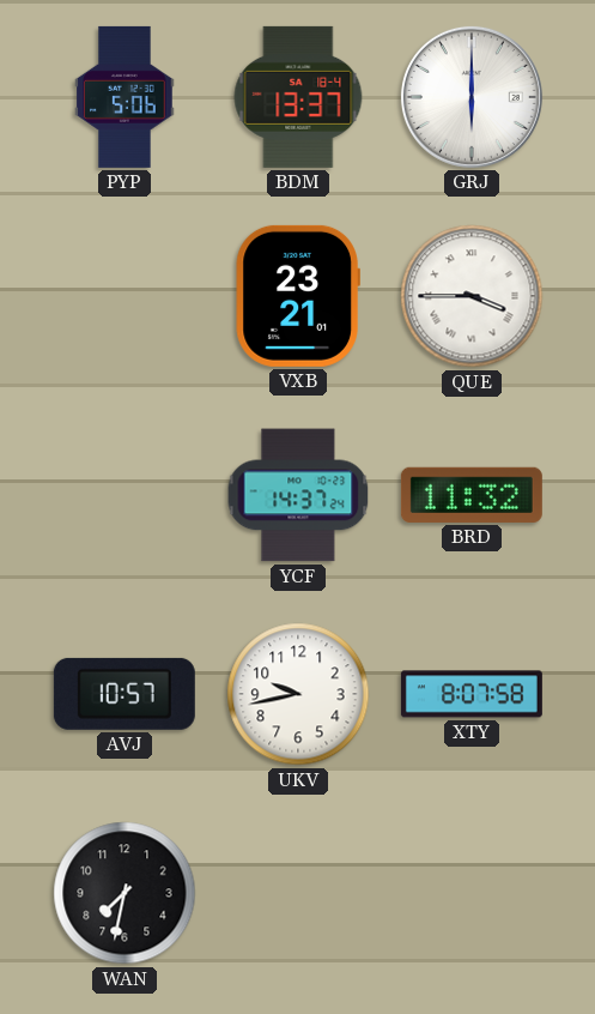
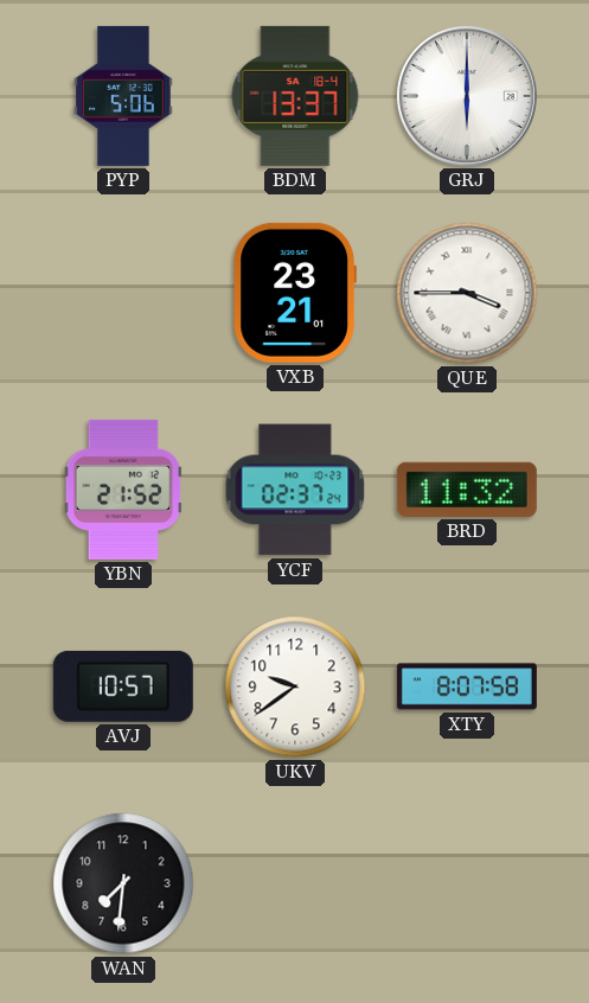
YBN: none -> 21:52
YCF: 14:37 -> 02:37
UKV: 9:43 -> 9:39
WAN: 7:32 -> 7:31
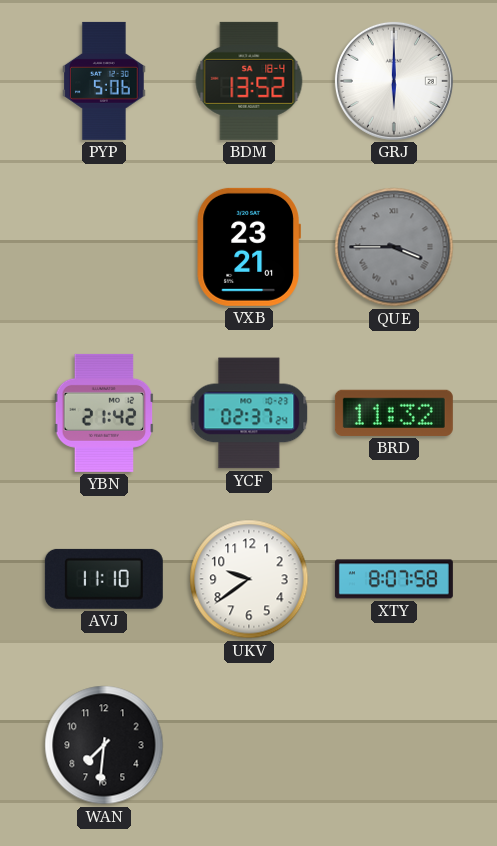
BDM: 13:37 -> 13:52
QUE dial: white -> grey
YBN: 21:52 -> 21:42
AVJ: 10:57 -> 11:10
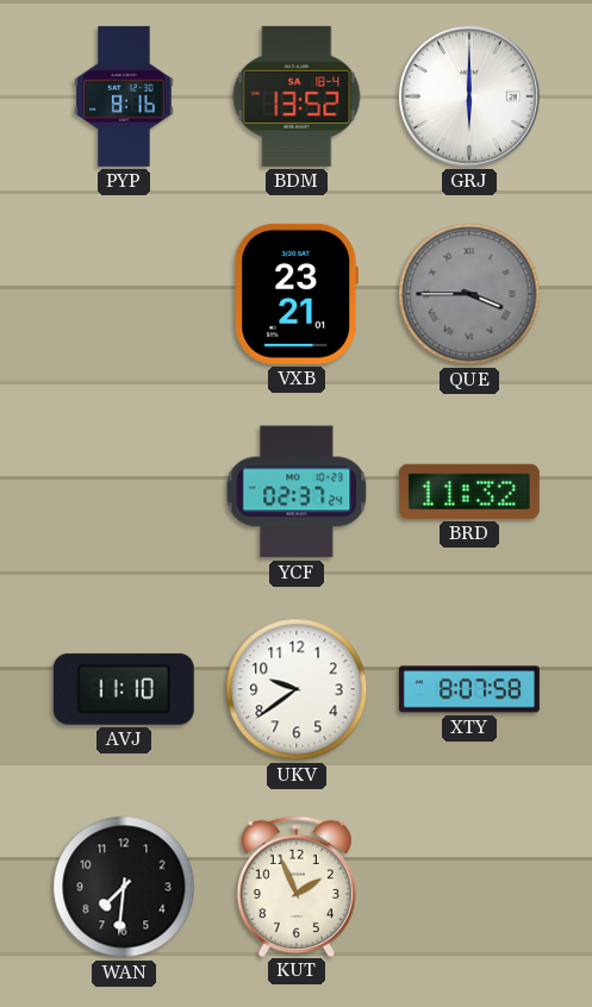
PYP: 5:06 -> 8:16
YBN: 21:42 -> none
KUT: none -> 1:56
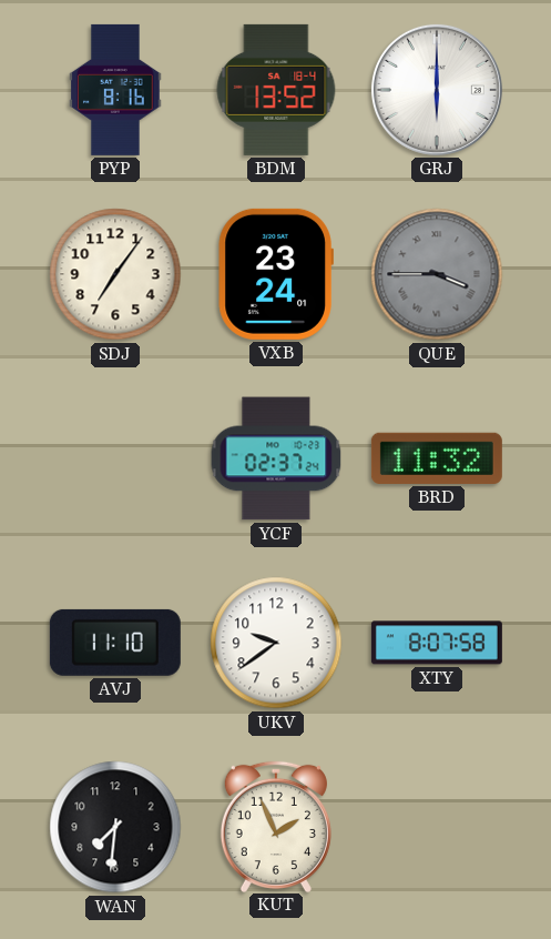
SDJ: none -> 7:06
VXB: 23:21 -> 23:24
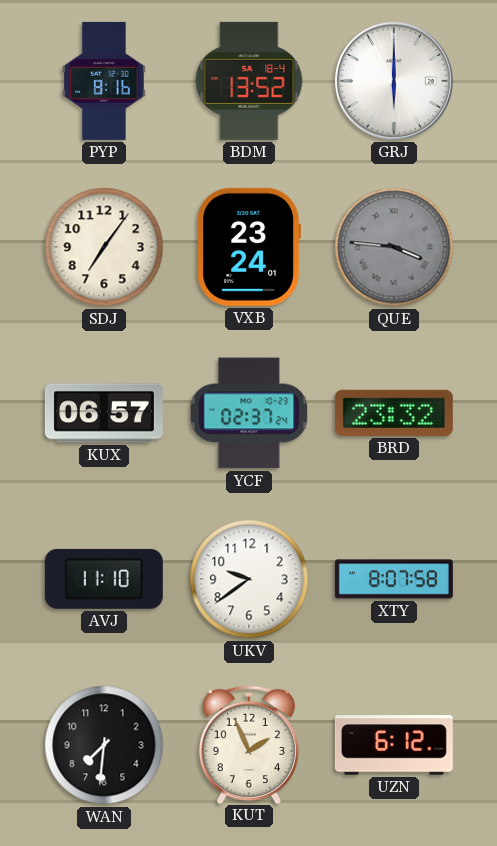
QUE: 3:45 -> 3:46
KUX: none -> 06:57
BRD: 11:32 -> 23:32
UZN: none -> 6:12
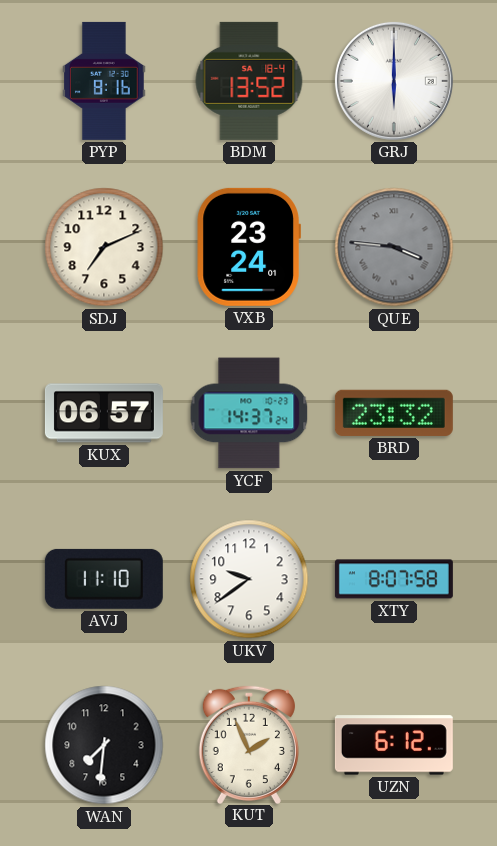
SDJ: 7:06 -> 7:11
YCF: 02:37 -> 14:37
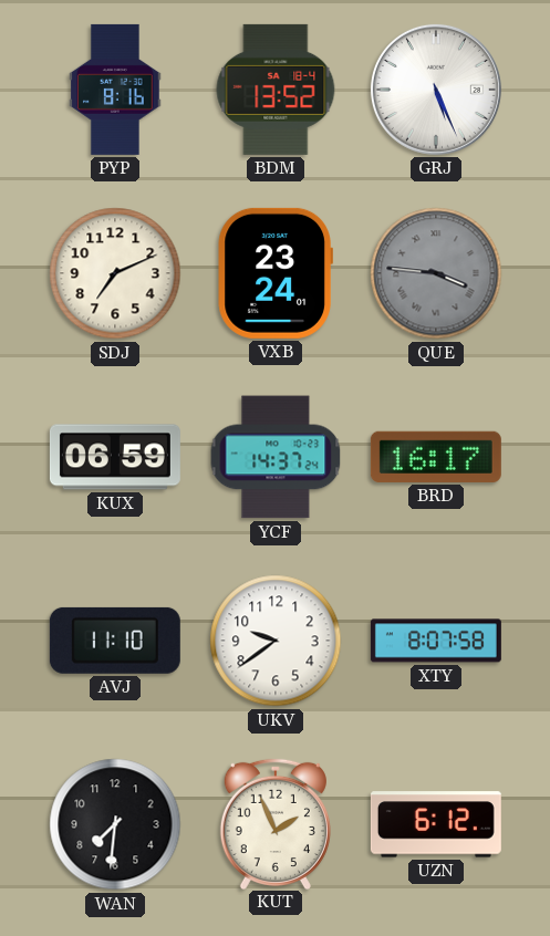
GRJ: 6:00 -> 5:26
KUX: 06:57 -> 06:59
BRD: 23:32 -> 16:17
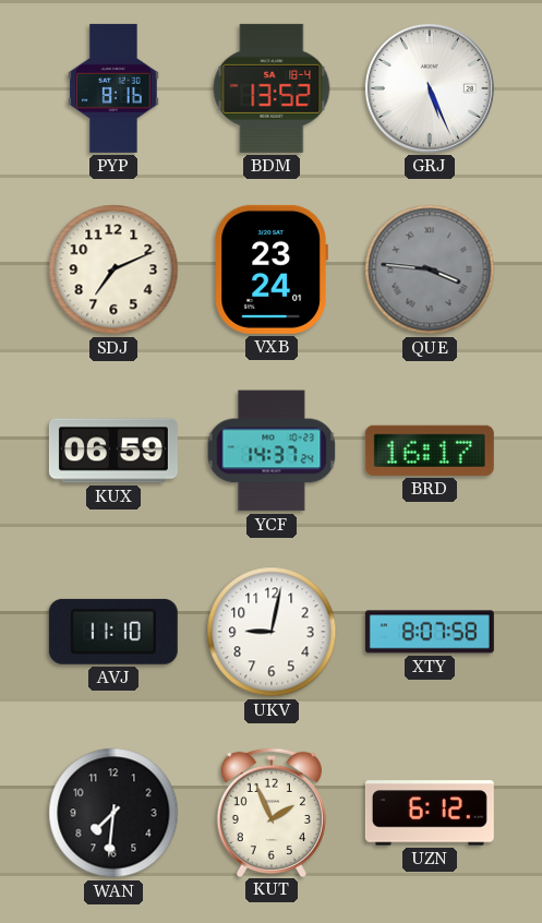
UKV: 9:39 -> 9:02
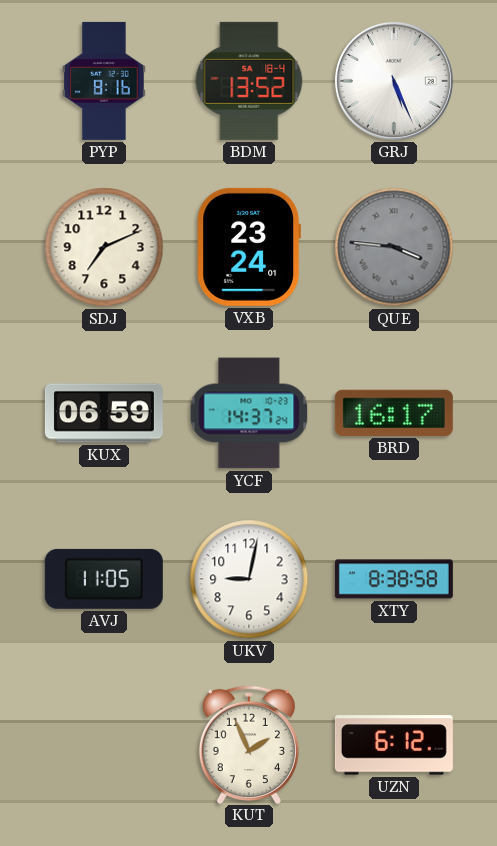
AVJ: 11:10 -> 11:05
XTY: 8:07 -> 8:38
WAN: 7:31 -> none
